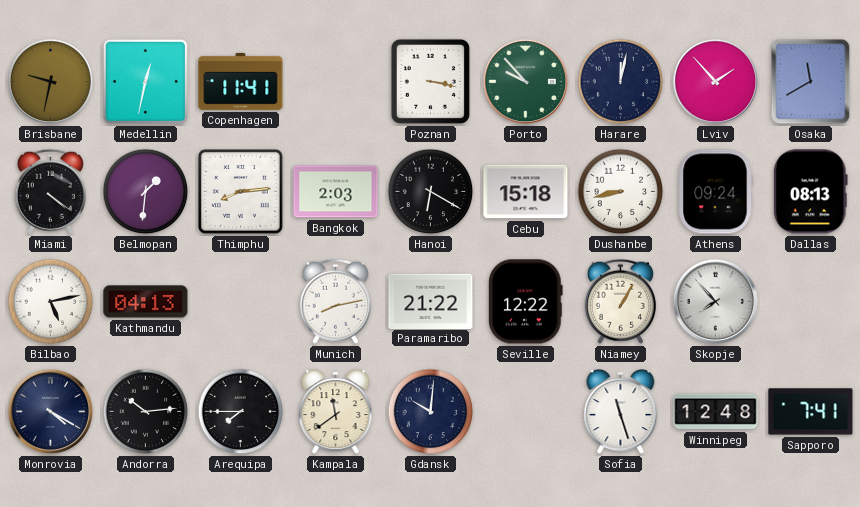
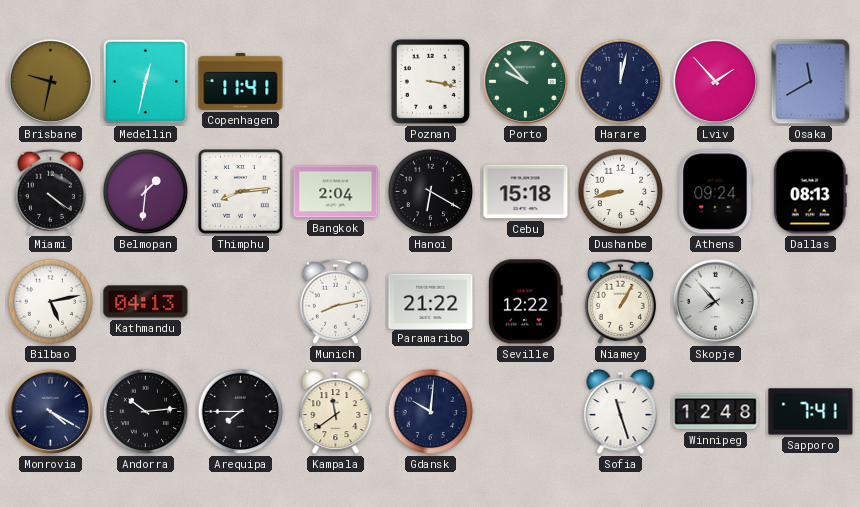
Bangkok: 2:03 -> 2:04
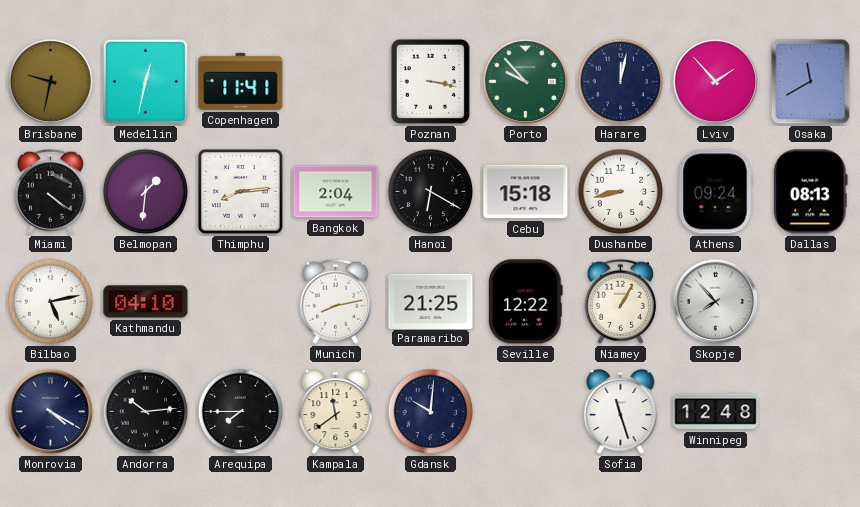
Kathmandu: 04:13 -> 04:10
Paramaribo: 21:22 -> 21:25
Sapporo: 7:41 -> none
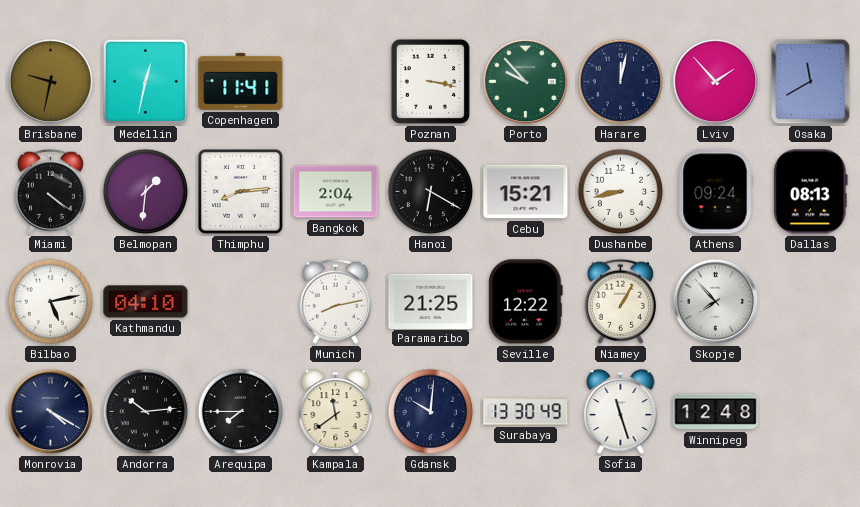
Cebu: 15:18 -> 15:21
Surabaya: none -> 13:30
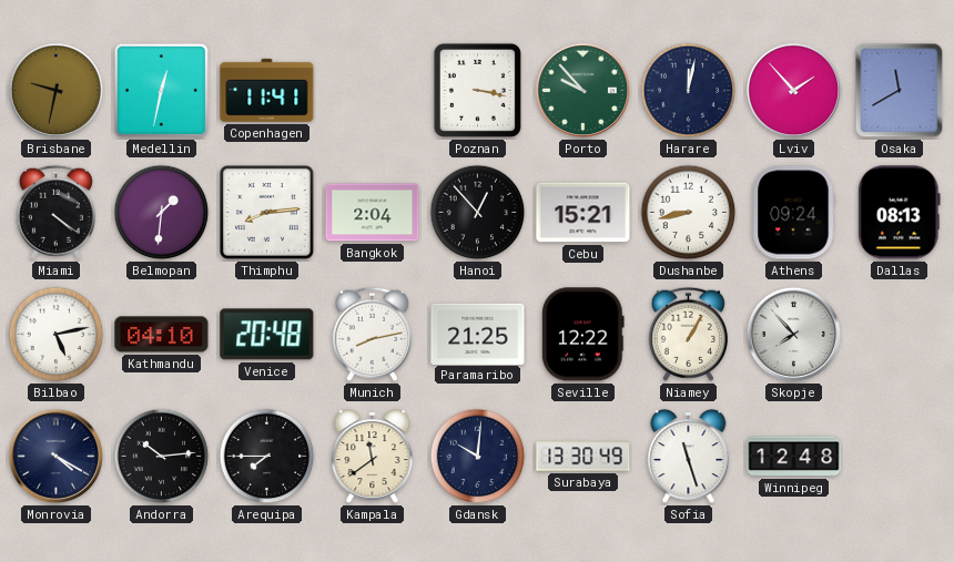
Hanoi: 6:20 -> 12:53
Venice: none -> 20:48
